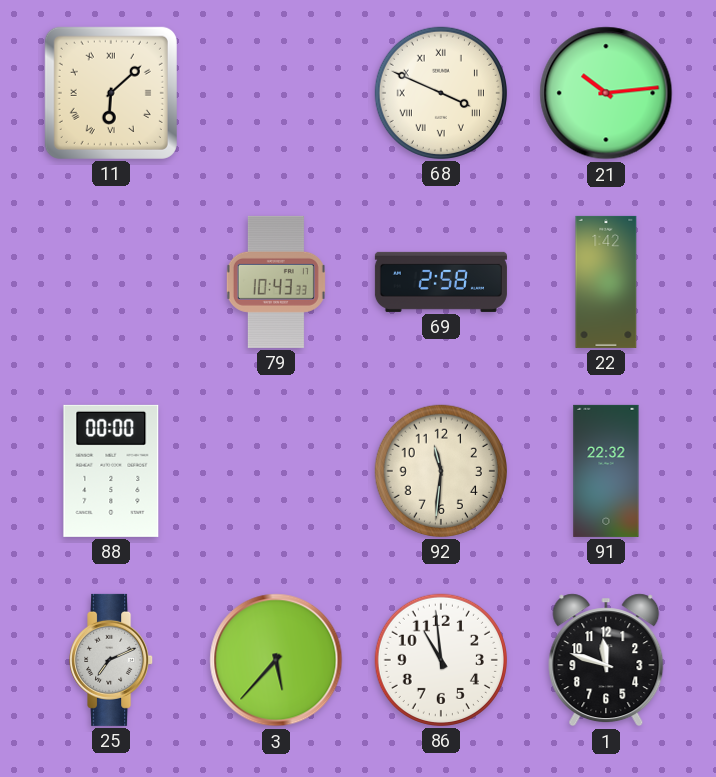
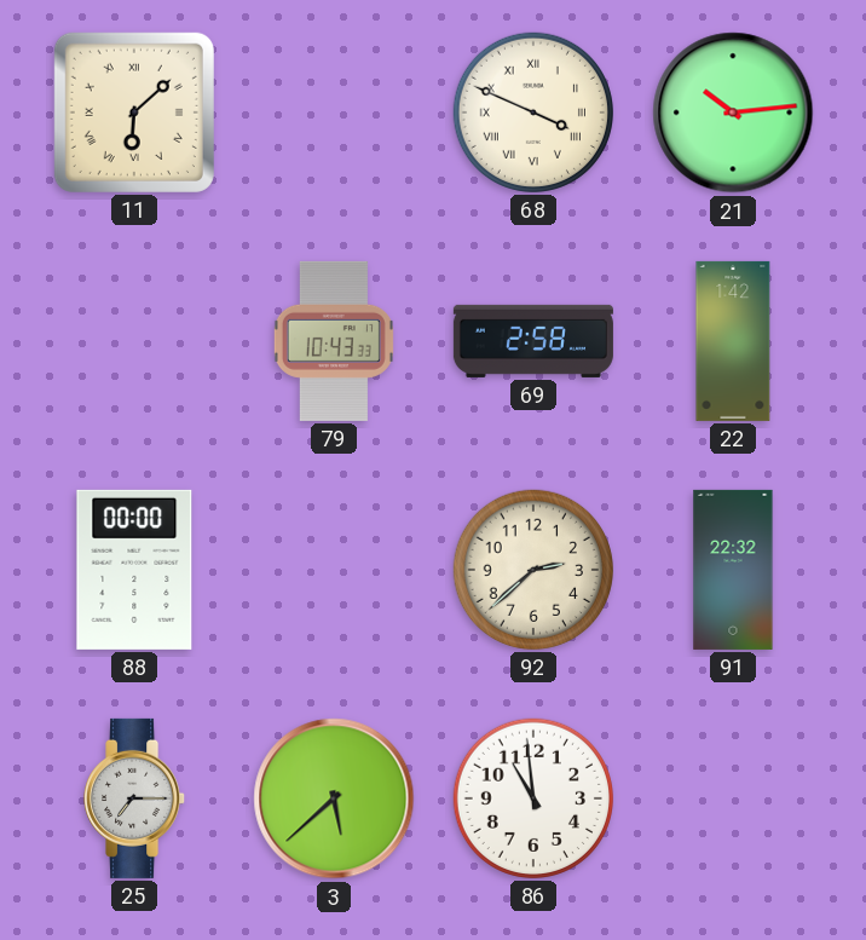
92: 11:31 -> 2:38
25: 7:11 -> 7:15
3: 5:37 -> 5:38
1: 11:48 -> none
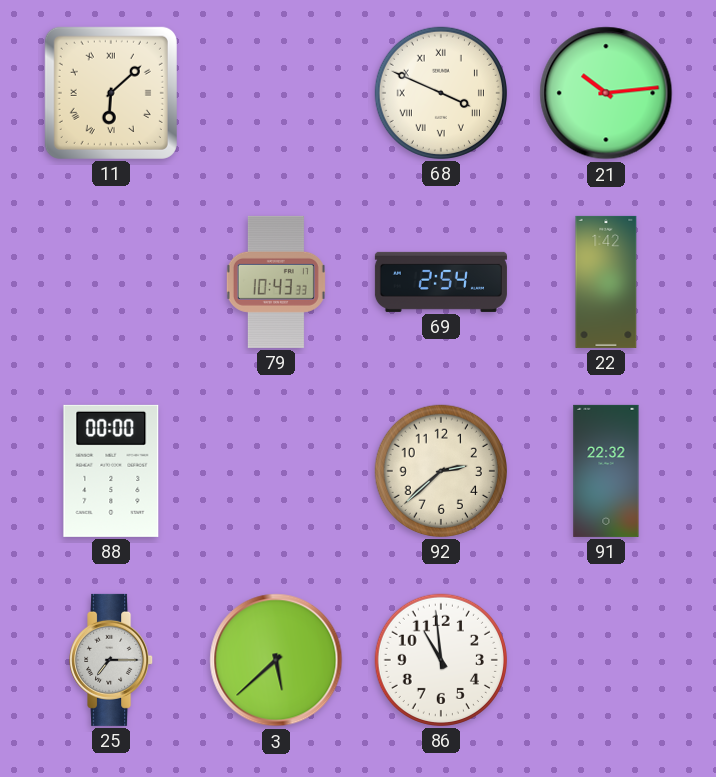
69: 2:58 -> 2:54
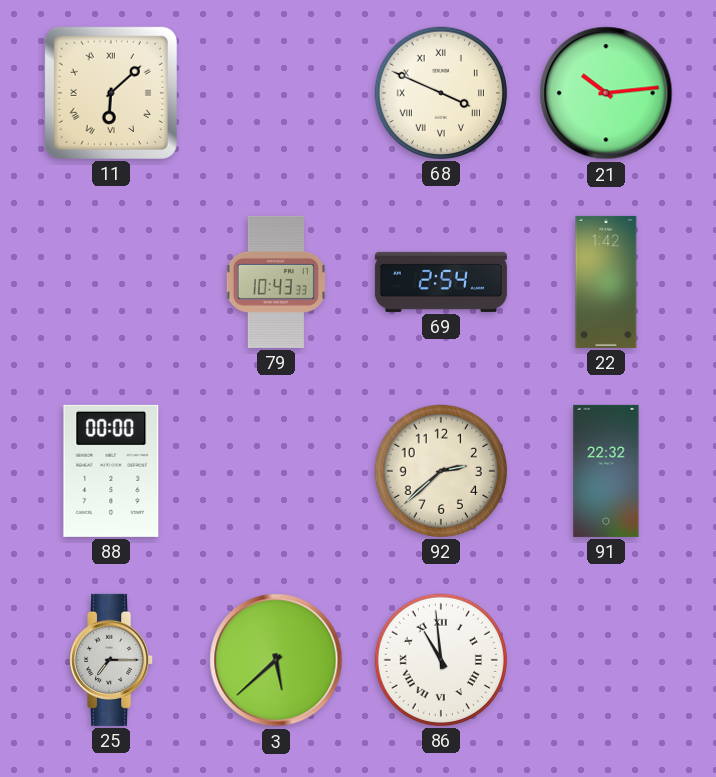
86 numerals: Arabic -> Roman
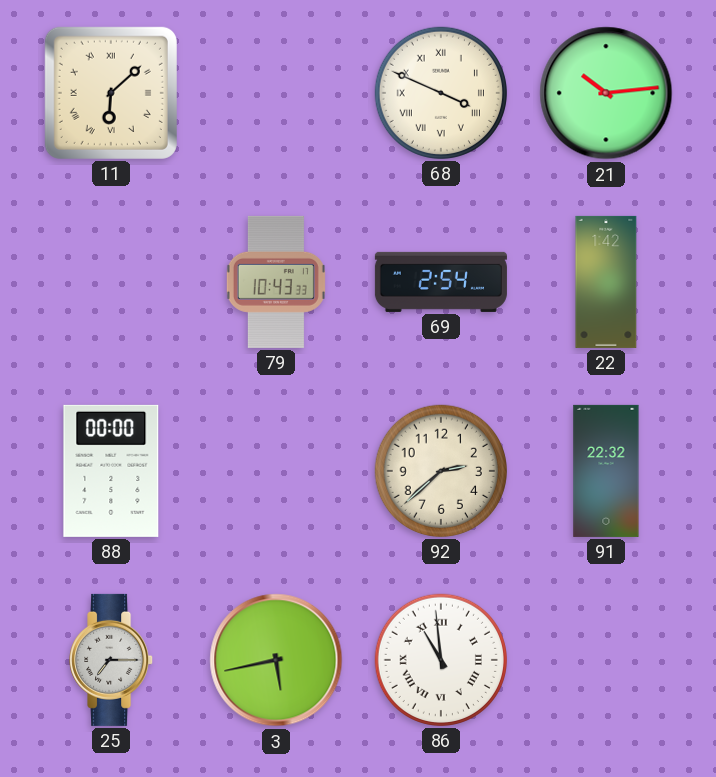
3: 5:38 -> 5:43
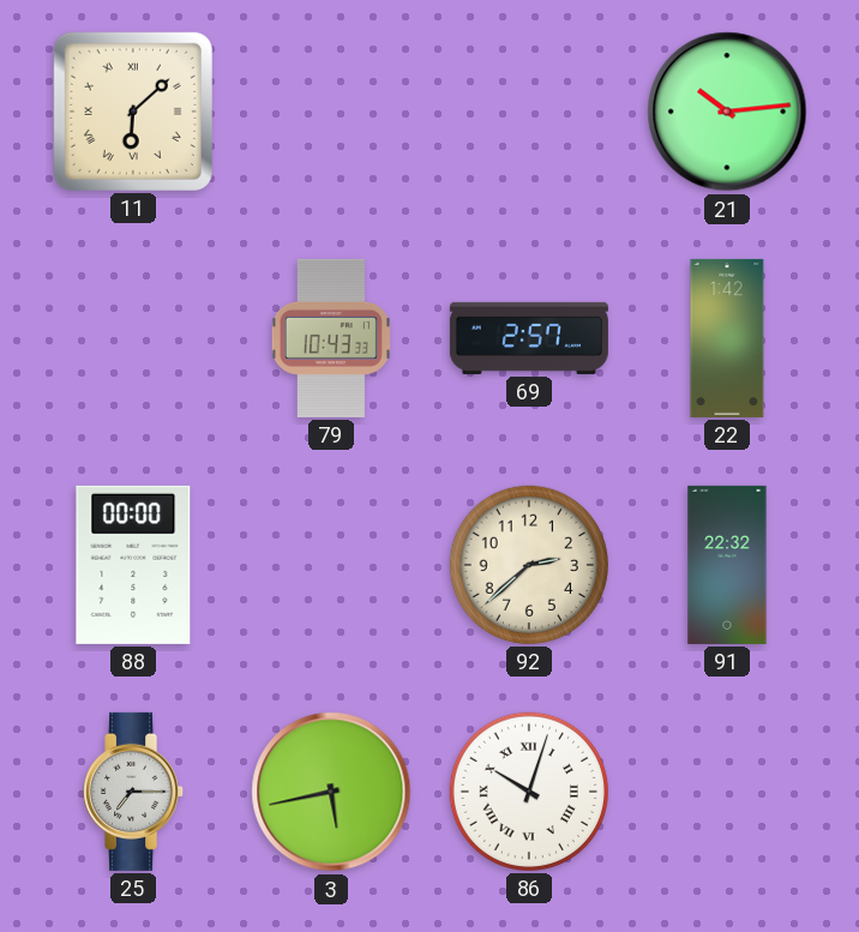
68: 3:49 -> none
69: 2:54 -> 2:57
86: 10:59 -> 10:03
